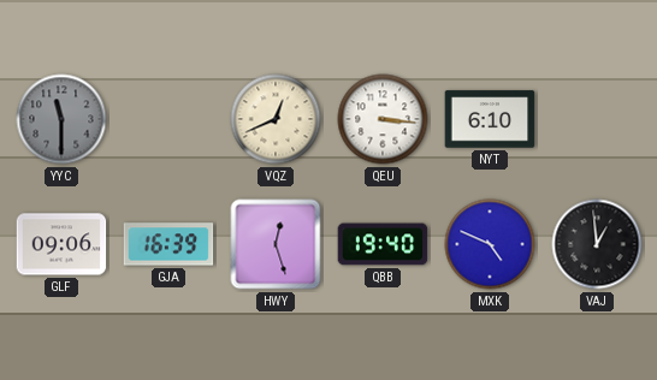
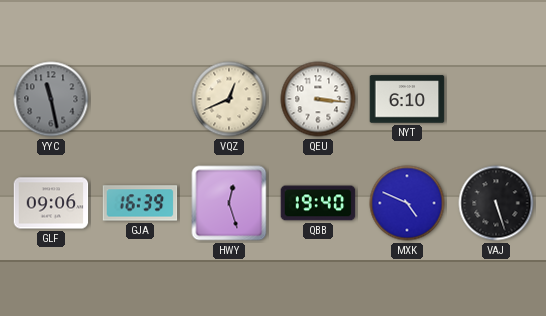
YYC: 11:30 -> 11:28
VAJ: 12:59 -> 5:27
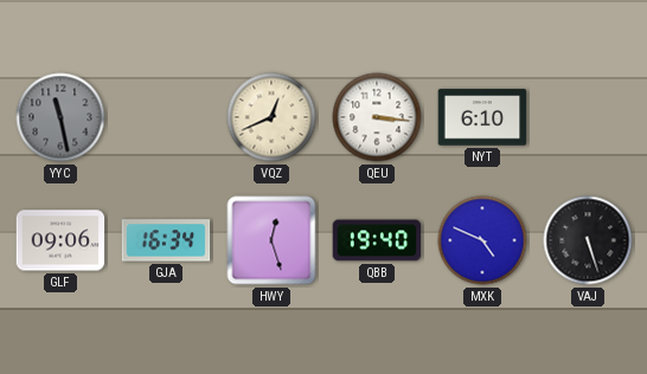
GJA: 16:39 -> 16:34
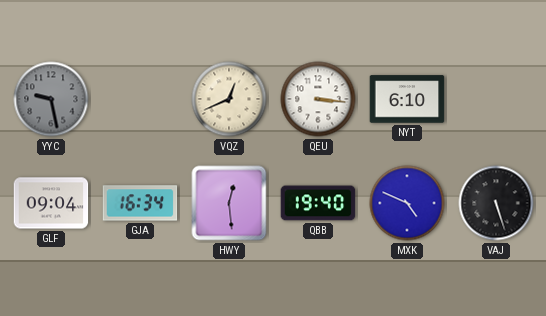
YYC: 11:28 -> 9:28
GLF: 09:06 -> 09:04
HWY: 12:27 -> 12:29
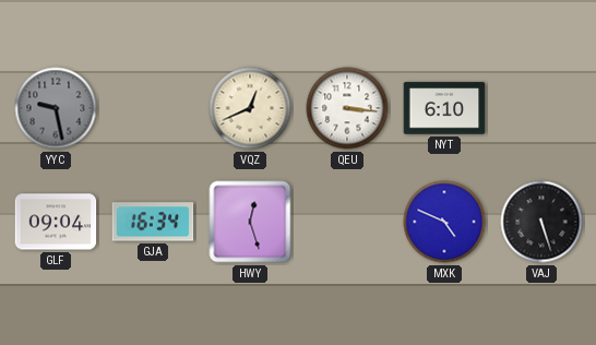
HWY: 12:29 -> 12:27
QBB: 19:40 -> none
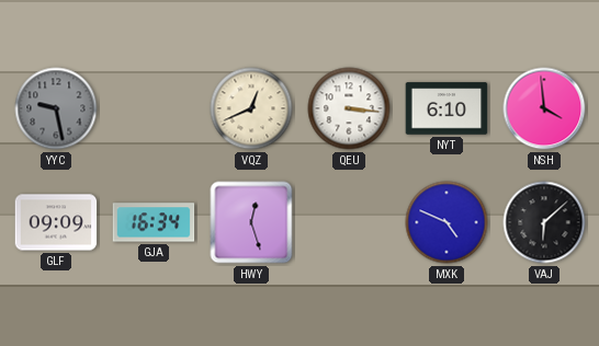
NSH: none -> 3:59
GLF: 09:04 -> 09:09
VAJ: 5:27 -> 6:08
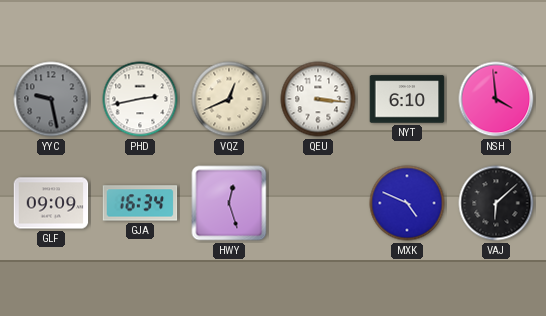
PHD: none -> 2:43
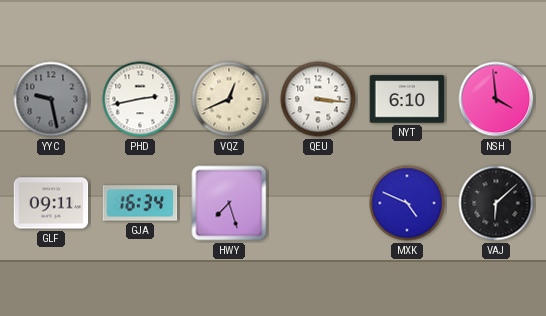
GLF: 09:09 -> 09:11
HWY: 12:27 -> 7:27
